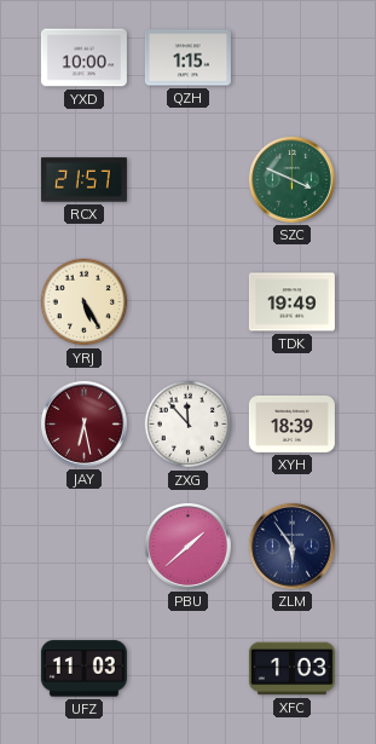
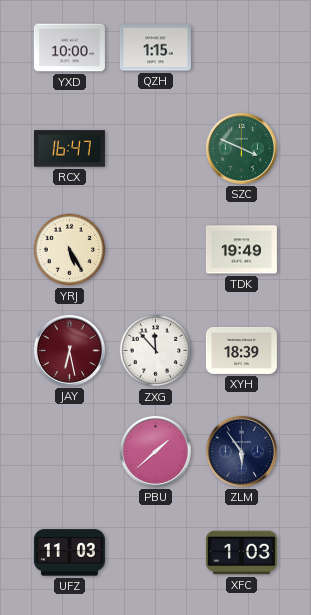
RCX: 21:57 -> 16:47
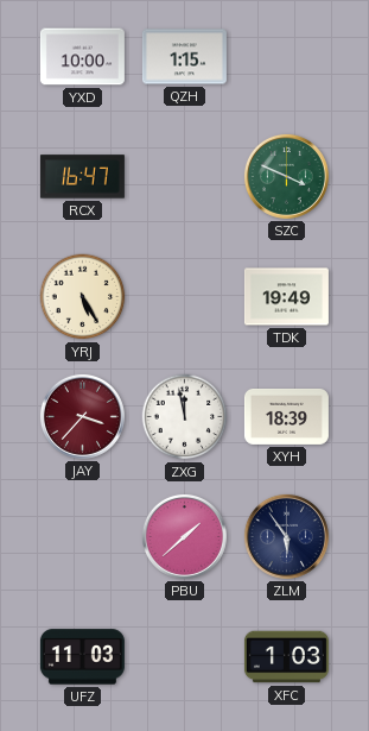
JAY: 6:28 -> 3:37
ZXG: 11:53 -> 11:58
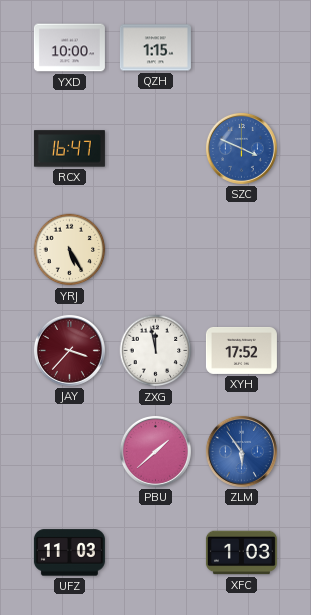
SZC dial: green -> blue
TDK: 19:49 -> none
XYH: 18:39 -> 17:52
ZLM dial: navy -> blue
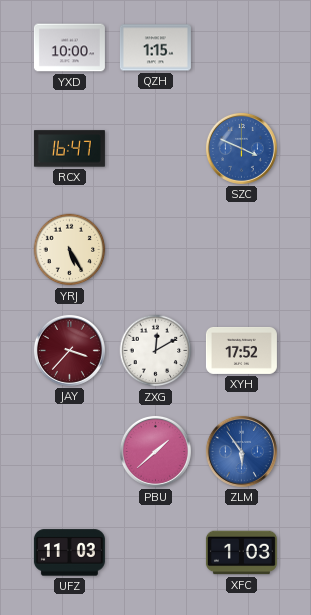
ZXG: 11:58 -> 12:10
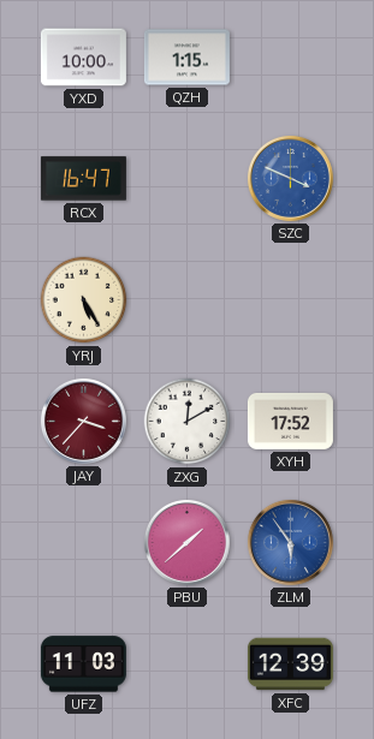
XFC: 1:03 -> 12:39
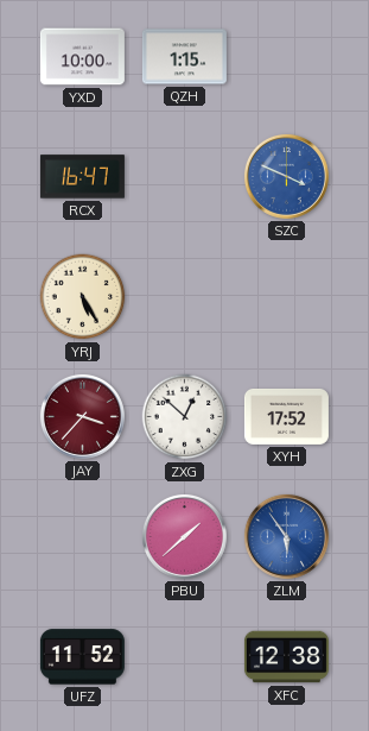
ZXG: 12:10 -> 12:52
UFZ: 11:03 -> 11:52
XFC: 12:39 -> 12:38
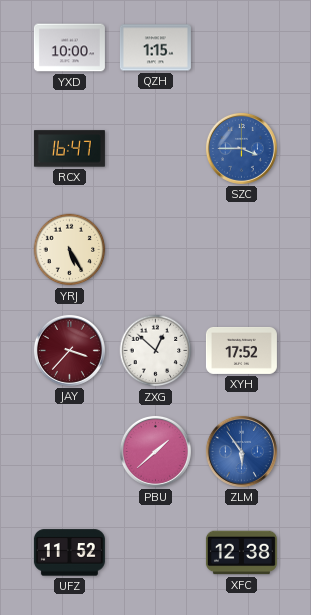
SZC: 3:49 -> 3:45
